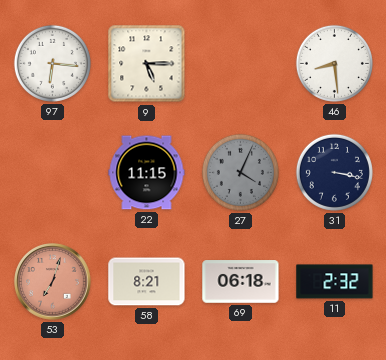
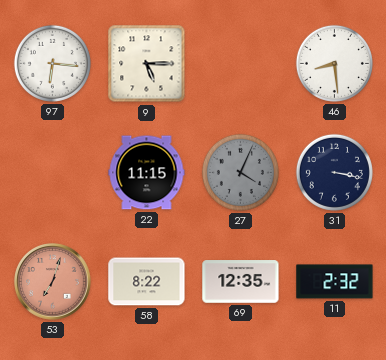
58: 8:21 -> 8:22
69: 06:18 -> 12:35
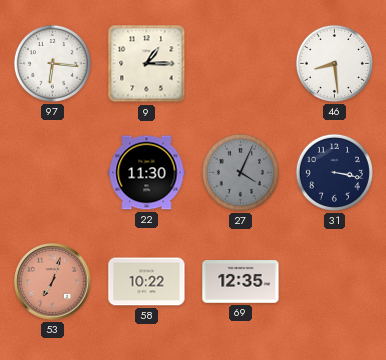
9: 5:15 -> 1:15
22: 11:15 -> 11:30
58: 8:22 -> 10:22
11: 2:32 -> none
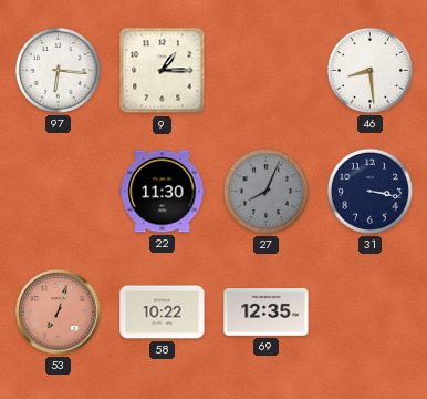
27: 4:04 -> 8:04
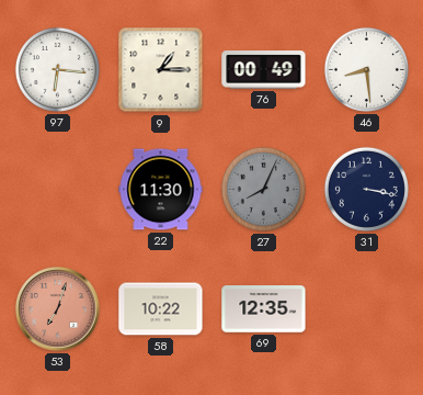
76: none -> 00:49
